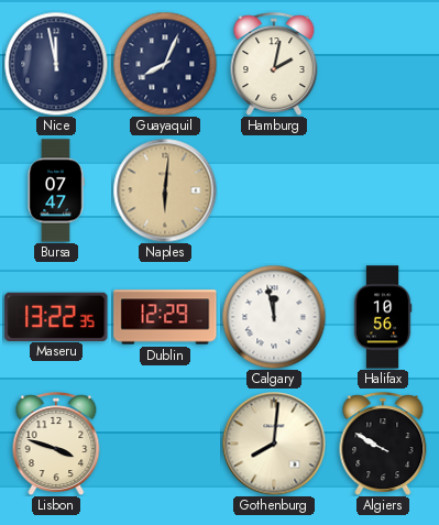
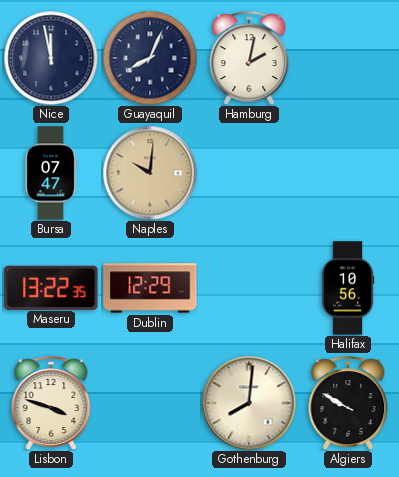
Naples: 6:01 -> 10:01
Calgary: 11:58 -> none
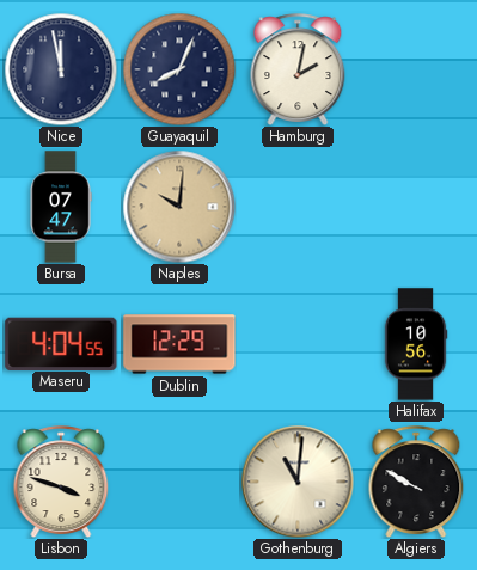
Maseru: 13:22 -> 4:04
Gothenburg: 8:01 -> 11:01
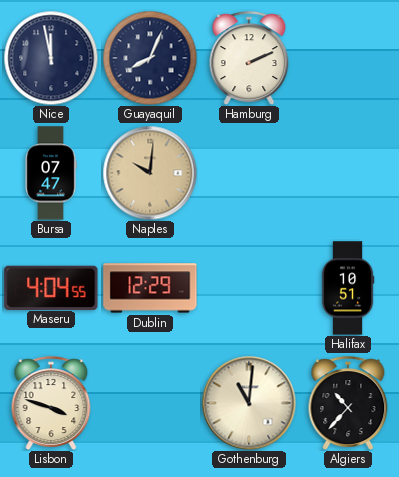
Hamburg: 2:02 -> 2:11
Halifax: 10:56 -> 10:51
Algiers: 9:50 -> 10:37
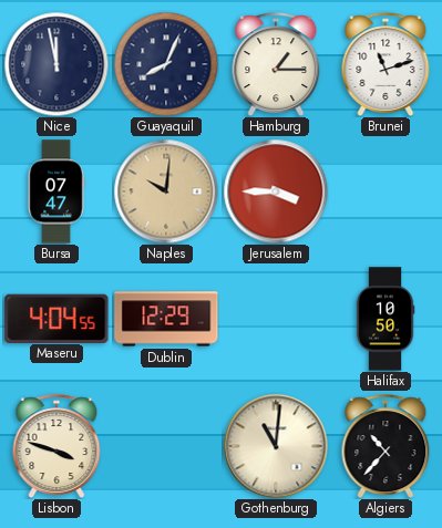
Hamburg: 2:11 -> 1:15
Brunei: none -> 11:12
Jerusalem: none -> 3:45
Halifax: 10:51 -> 10:50
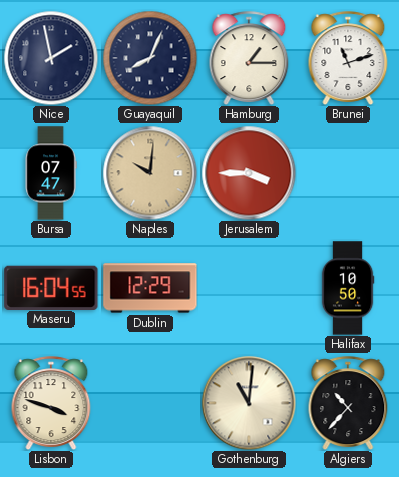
Nice: 11:58 -> 1:58
Maseru: 4:04 -> 16:04
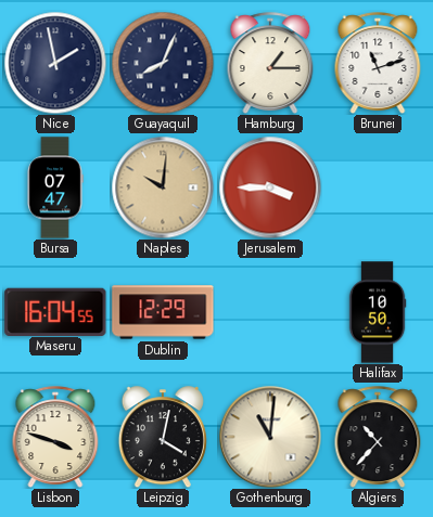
Leipzig: none -> 4:02
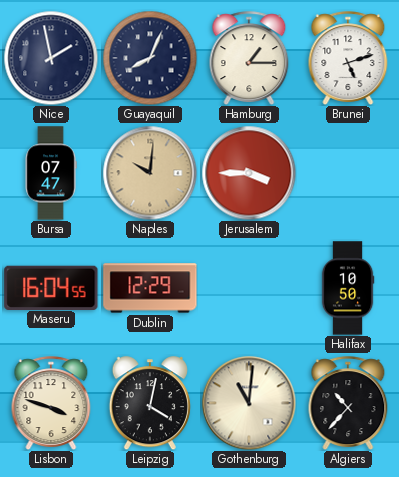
Brunei: 11:12 -> 5:12
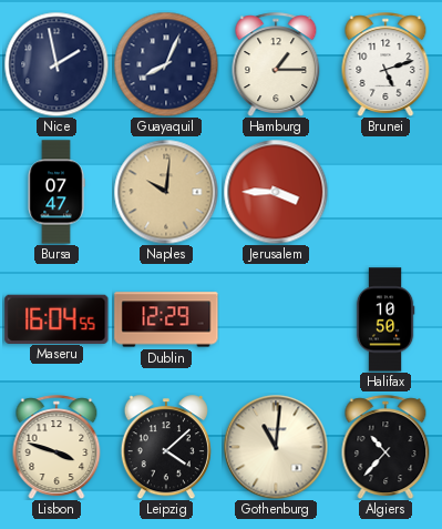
Leipzig: 4:02 -> 4:08
